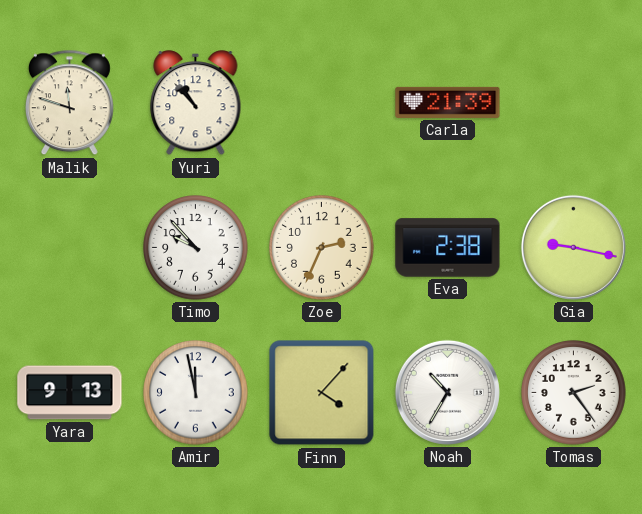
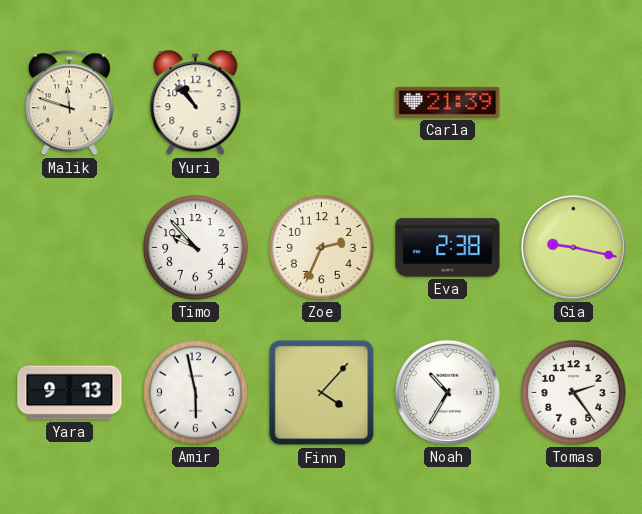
Amir: 11:58 -> 5:58
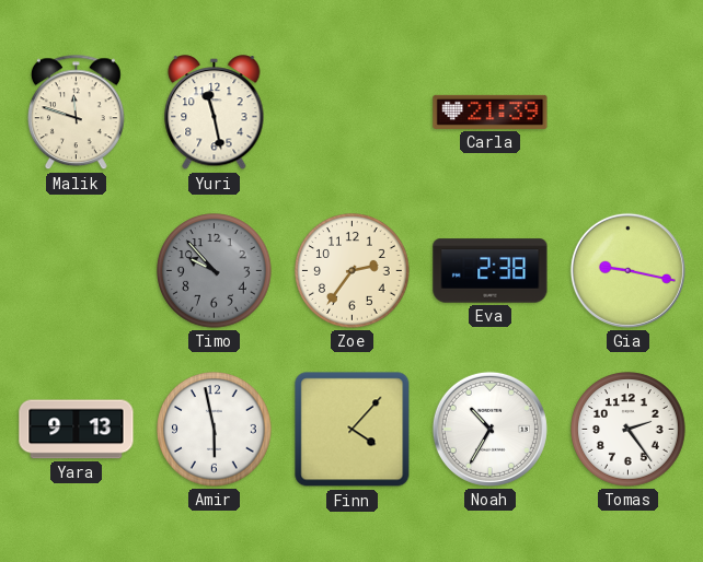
Yuri: 10:53 -> 11:28
Timo dial: white -> grey
Zoe: 2:34 -> 2:36
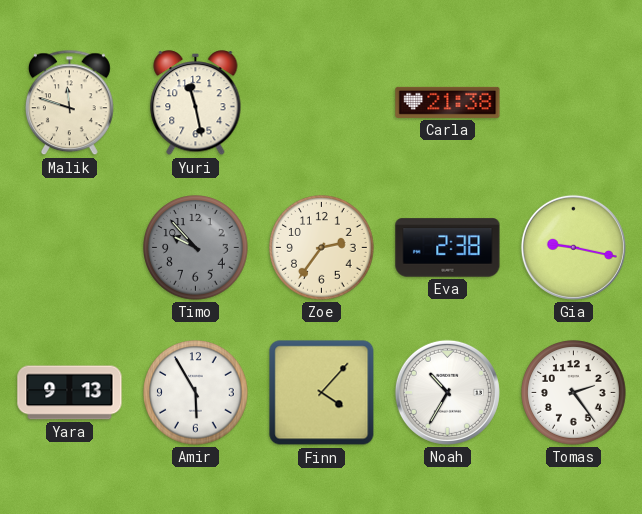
Carla: 21:39 -> 21:38
Amir: 5:58 -> 5:55
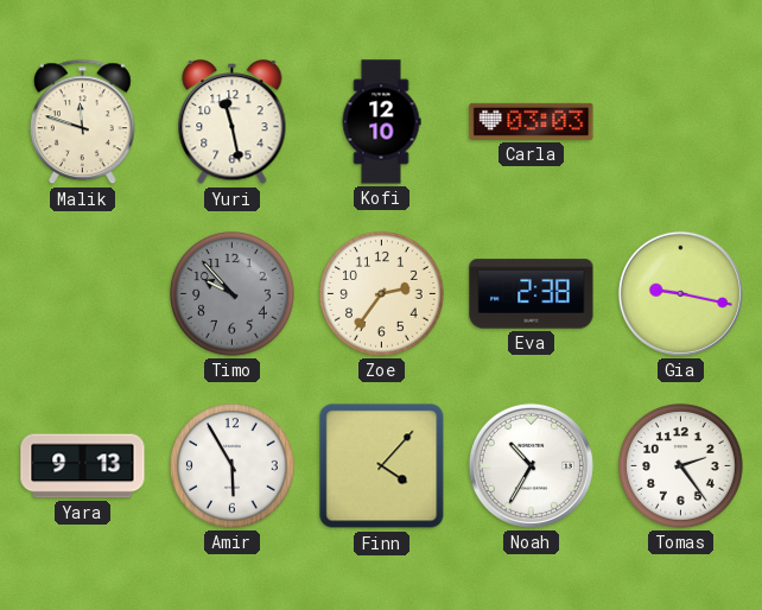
Kofi: none -> 12:10
Carla: 21:38 -> 03:03
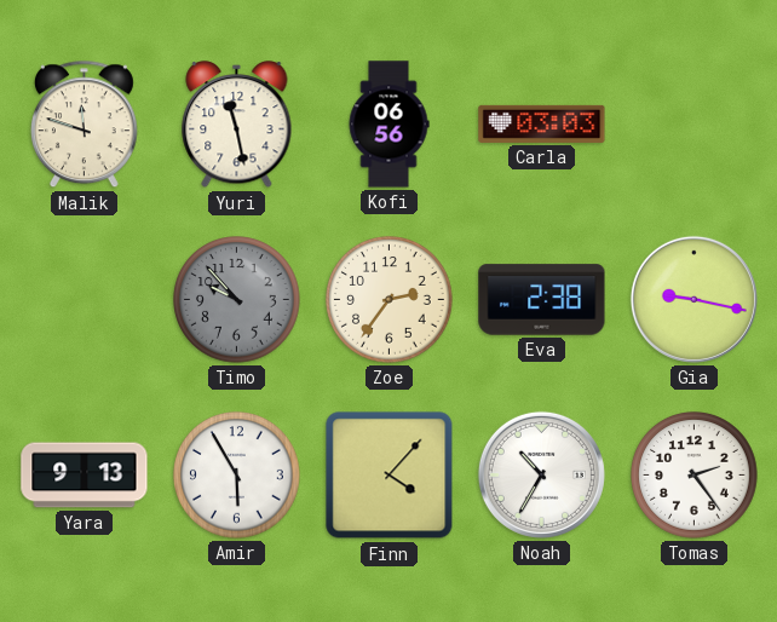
Kofi: 12:10 -> 06:56
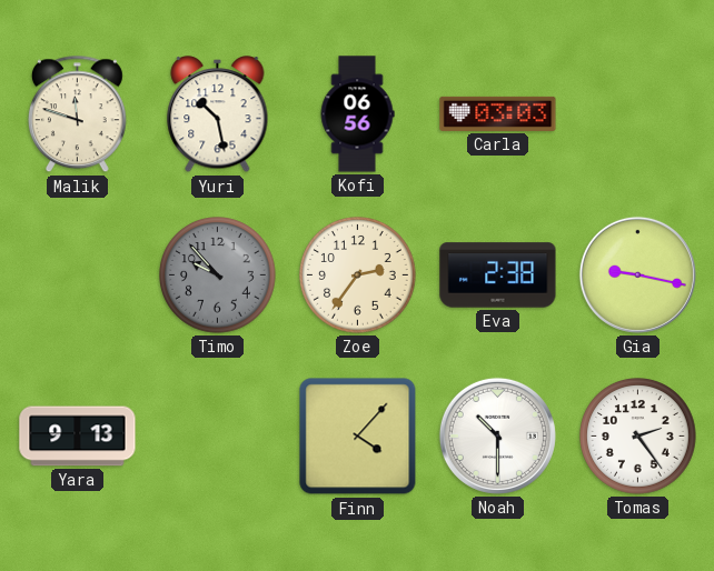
Yuri: 11:28 -> 10:28
Amir: 5:55 -> none
Noah: 10:35 -> 10:30
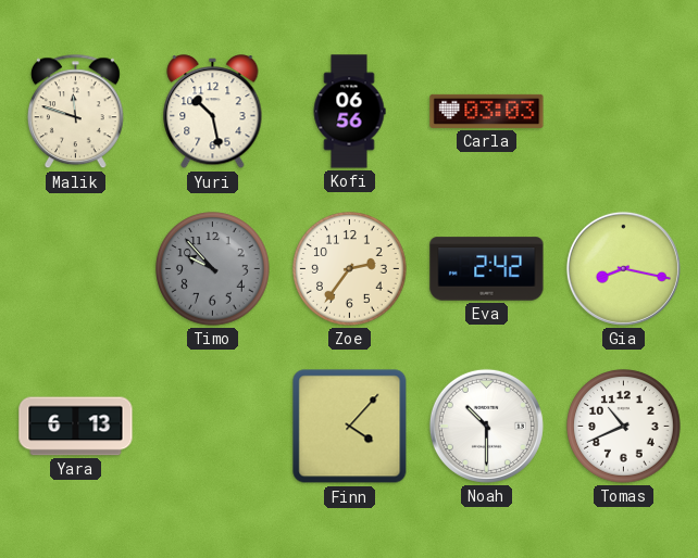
Eva: 2:38 -> 2:42
Gia: 9:17 -> 8:17
Yara: 9:13 -> 6:13
Tomas: 2:24 -> 10:41
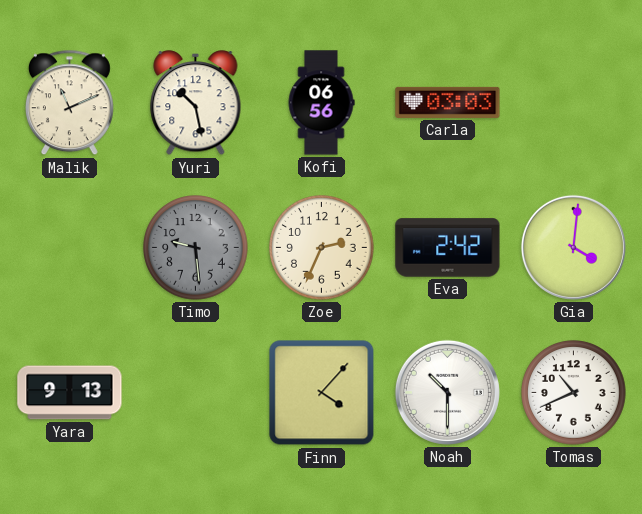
Malik: 11:48 -> 11:11
Timo: 9:53 -> 9:29
Zoe: 2:36 -> 2:34
Gia: 8:17 -> 4:01
Yara: 6:13 -> 9:13
